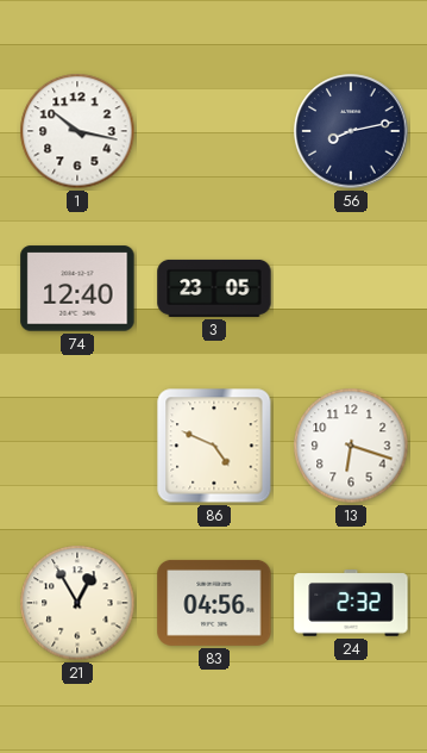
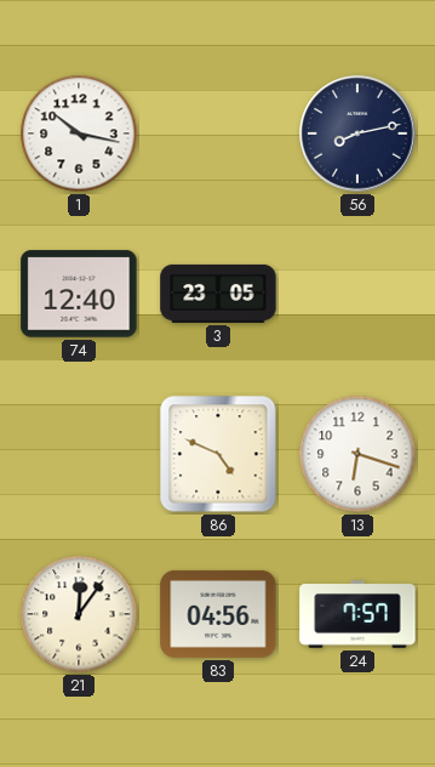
21: 12:55 -> 12:06
24: 2:32 -> 7:57
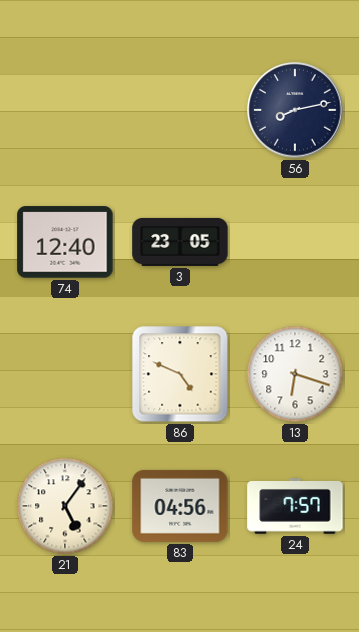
1: 10:17 -> none
21: 12:06 -> 5:06
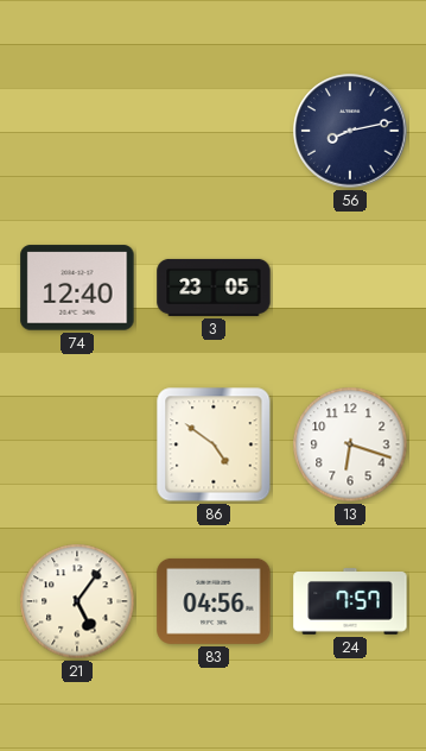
86: 4:49 -> 4:51
